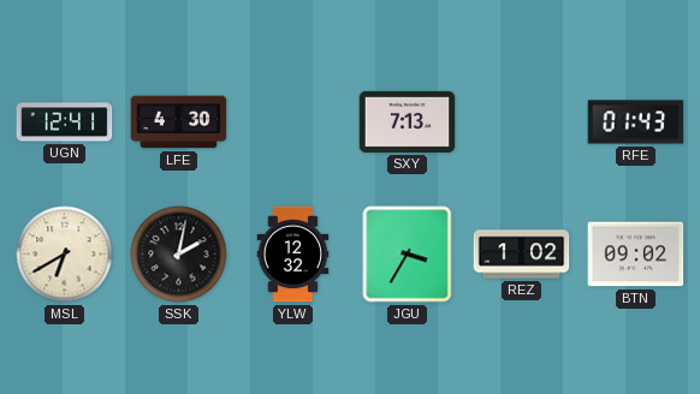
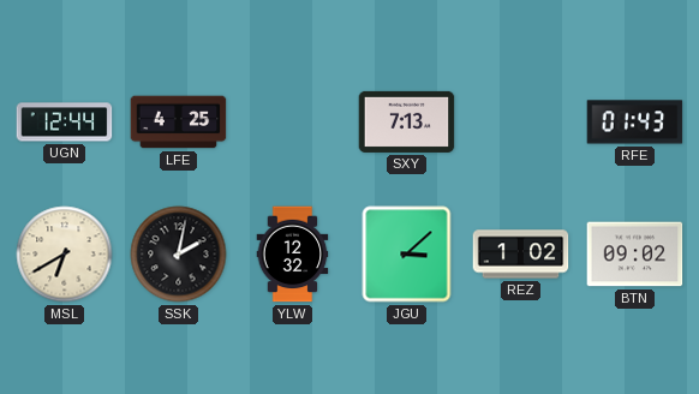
UGN: 12:41 -> 12:44
LFE: 4:30 -> 4:25
JGU: 3:35 -> 3:08
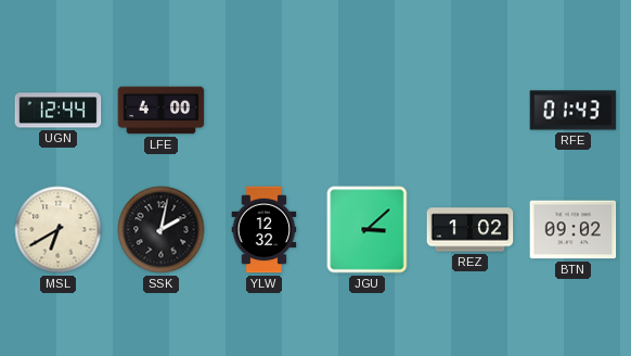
LFE: 4:25 -> 4:00
SXY: 7:13 -> none
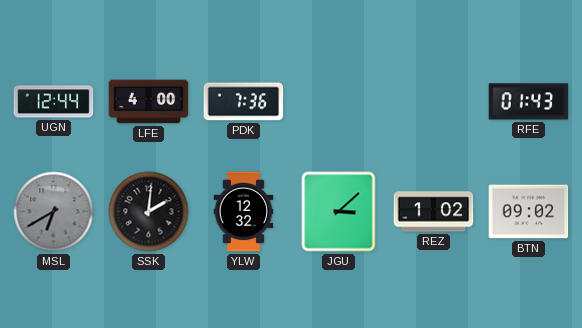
PDK: none -> 7:36
MSL dial: cream -> grey
SSK: 2:02 -> 2:01
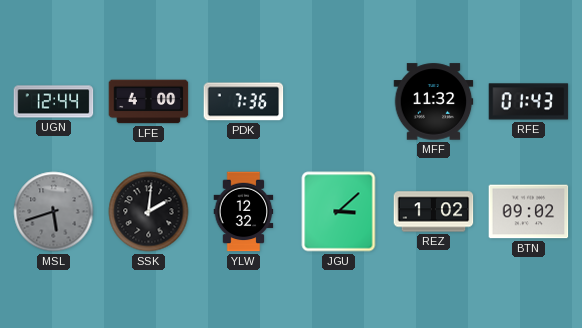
MFF: none -> 11:32
MSL: 6:40 -> 5:42
